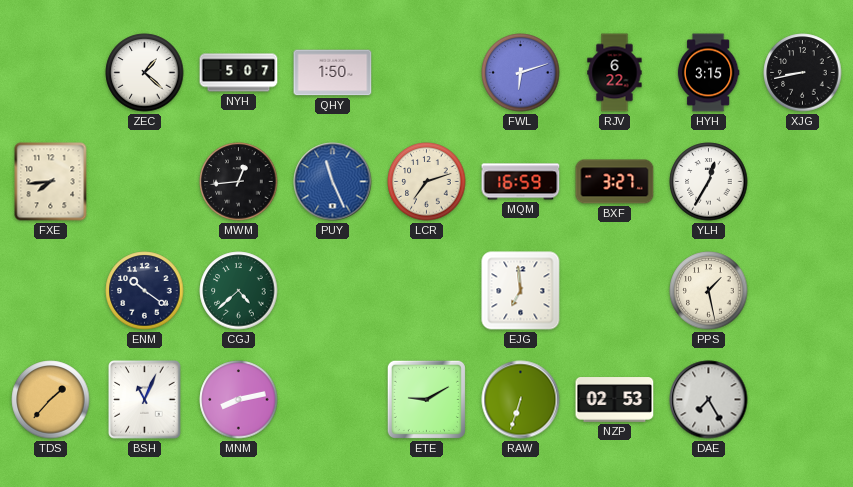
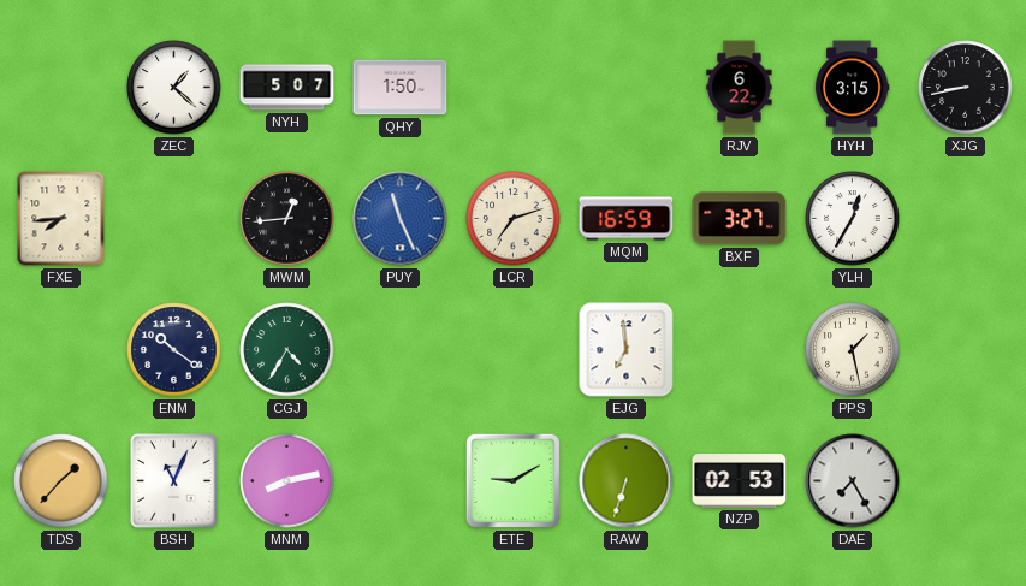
FWL: 6:12 -> none
CGJ: 4:38 -> 4:35
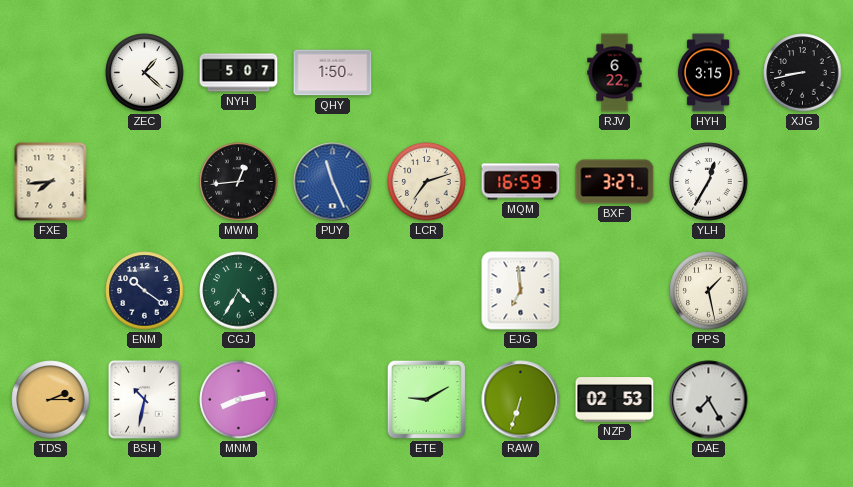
TDS: 1:37 -> 2:15
BSH: 11:04 -> 10:32
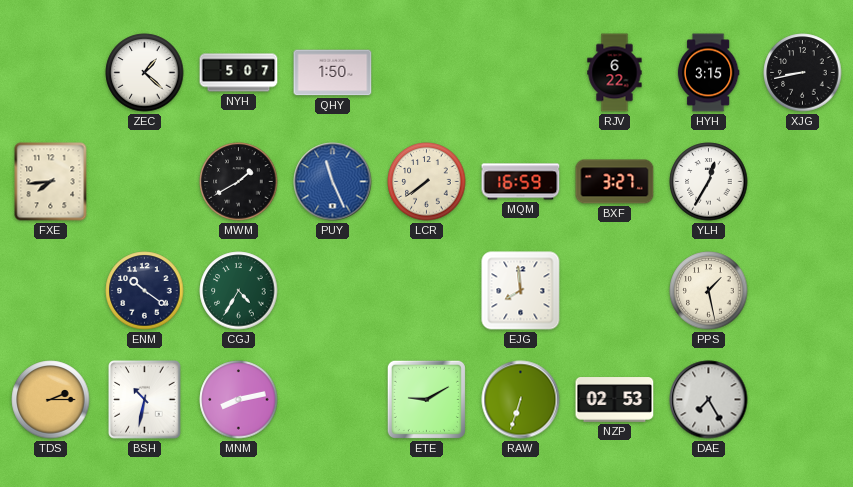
MWM: 12:44 -> 1:40
LCR: 7:12 -> 7:39
EJG: 6:59 -> 7:59
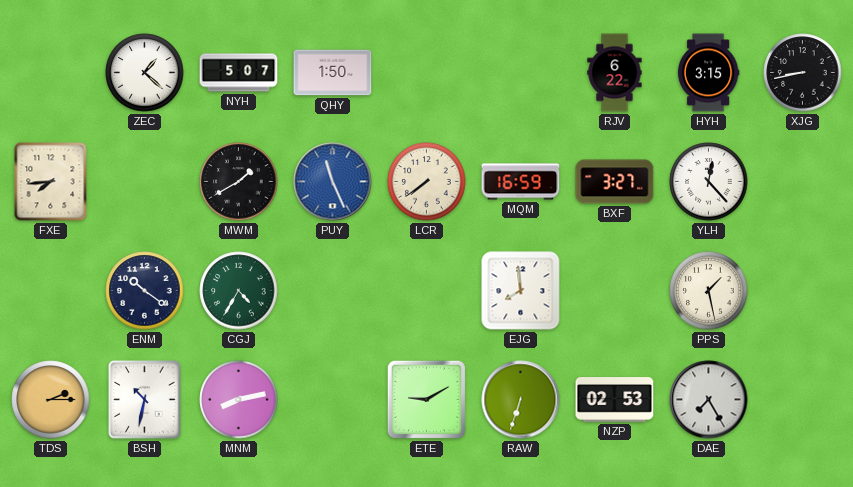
YLH: 12:35 -> 12:23
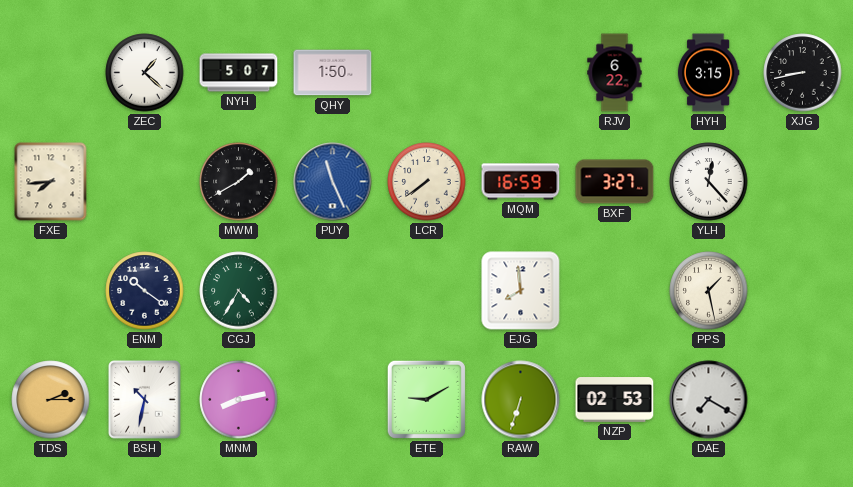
DAE: 7:25 -> 7:20
